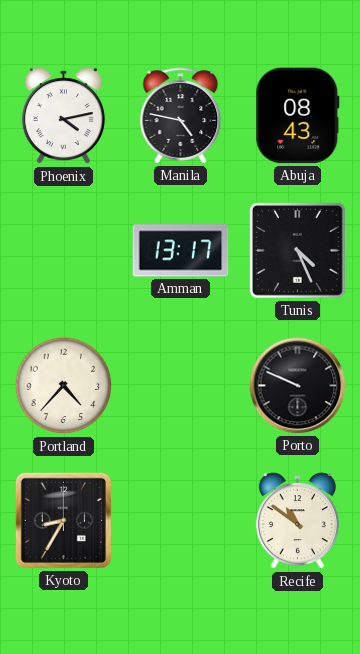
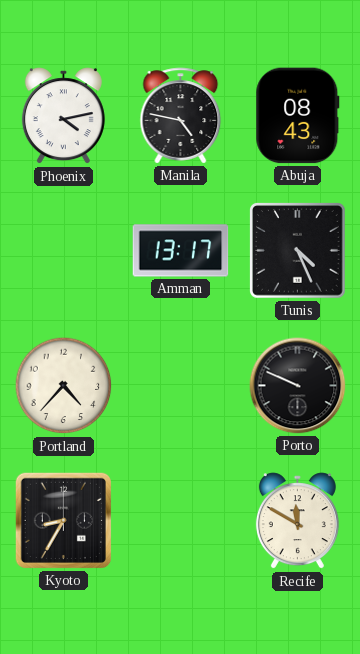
Recife: 10:51 -> 11:50
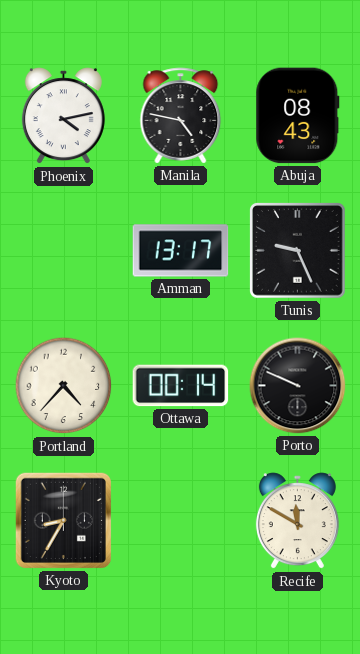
Tunis: 4:26 -> 9:26
Ottawa: none -> 00:14
